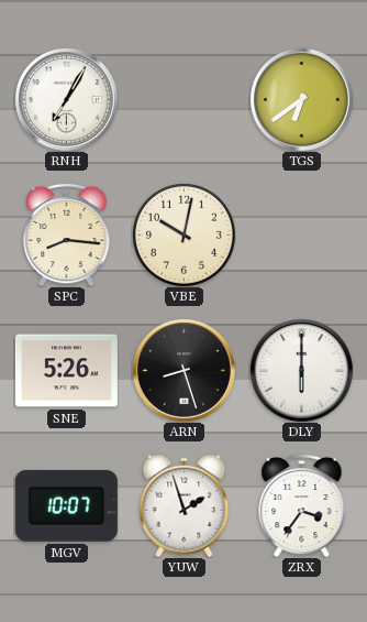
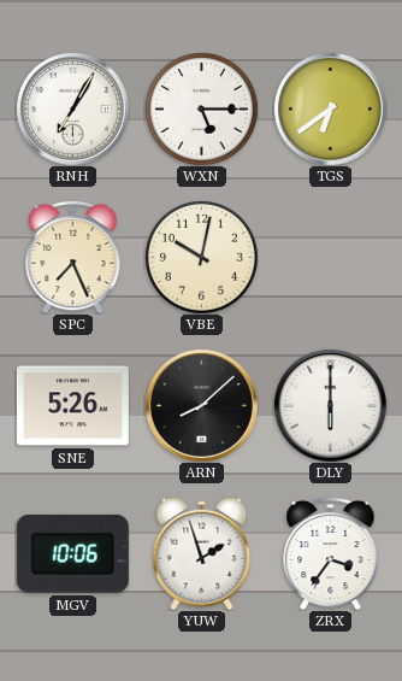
WXN: none -> 5:15
SPC: 8:16 -> 7:26
ARN: 8:27 -> 8:08
MGV: 10:07 -> 10:06
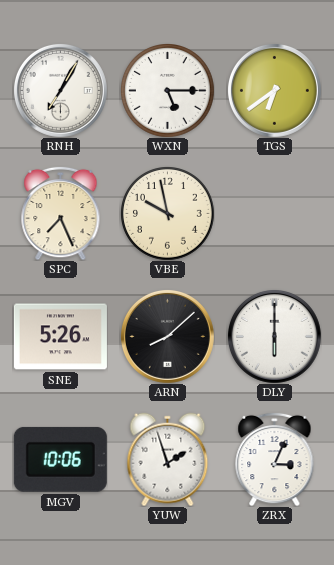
VBE: 10:02 -> 9:58
ZRX: 3:36 -> 3:04
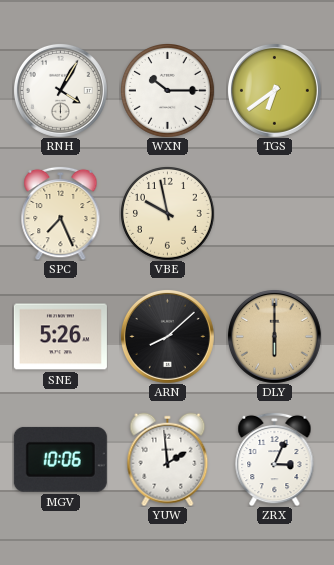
RNH: 7:05 -> 4:05
WXN: 5:15 -> 10:15
DLY dial: white -> champagne
YUW: 1:57 -> 1:59
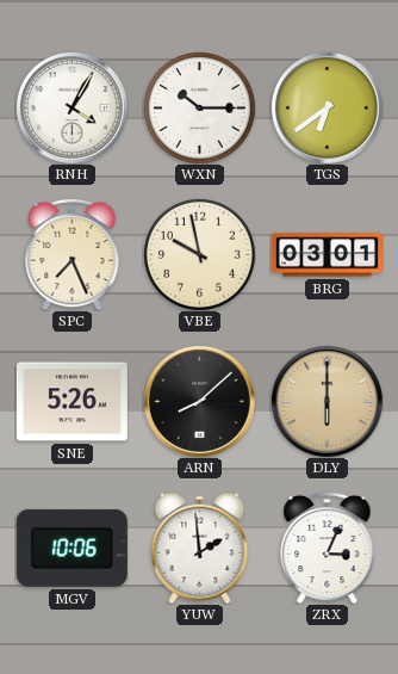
BRG: none -> 03:01
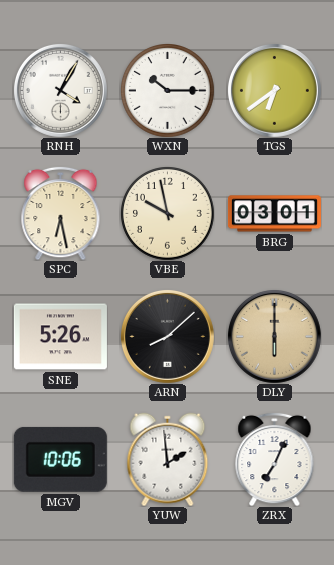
SPC: 7:26 -> 6:28
ZRX: 3:04 -> 7:04
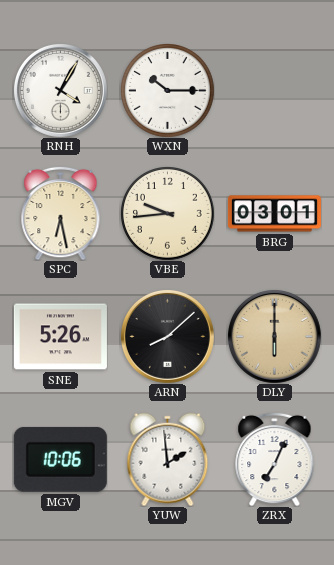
TGS: 6:39 -> none
VBE: 9:58 -> 9:44
